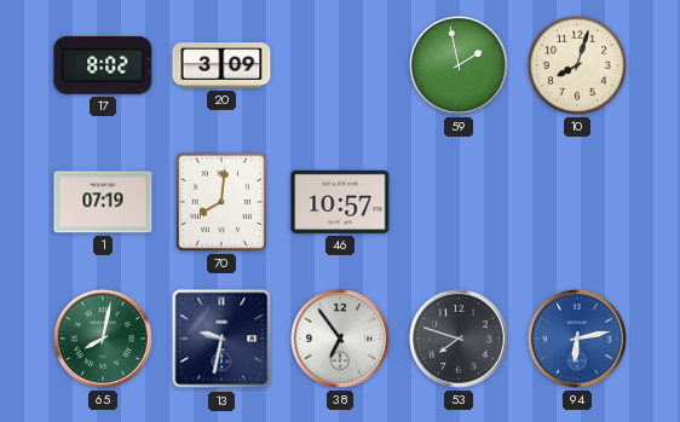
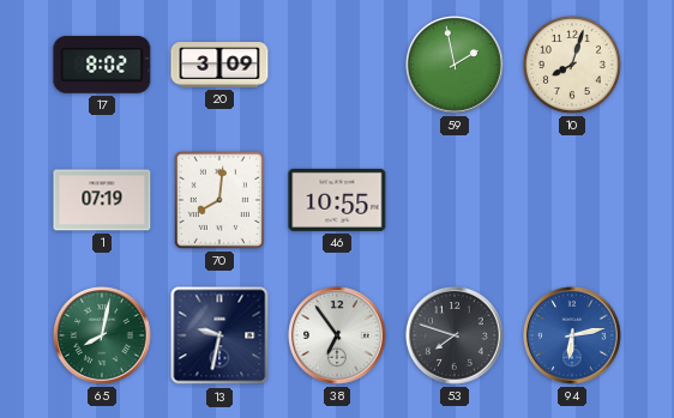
46: 10:57 -> 10:55
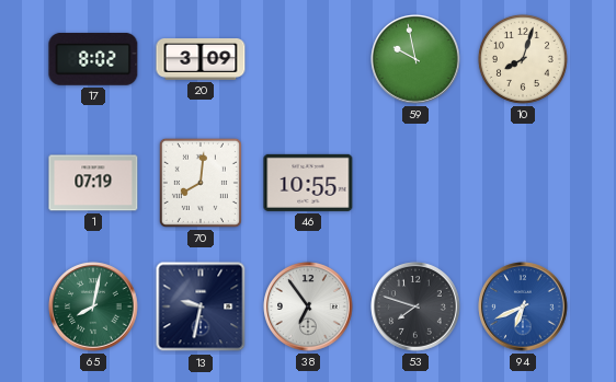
59: 1:58 -> 9:58
94: 6:13 -> 6:41
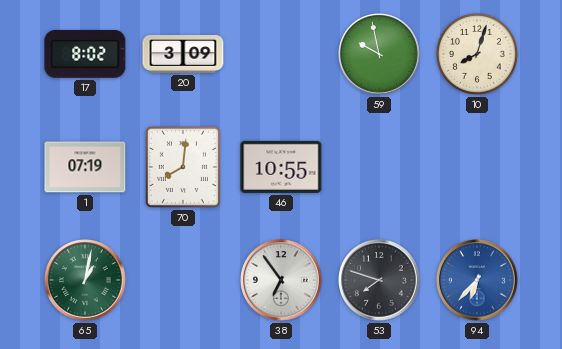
65: 8:02 -> 1:02
13: 9:32 -> none
94: 6:41 -> 6:37
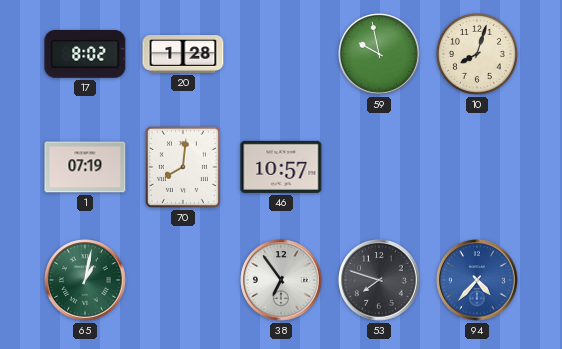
20: 3:09 -> 1:28
46: 10:55 -> 10:57
94: 6:37 -> 4:37
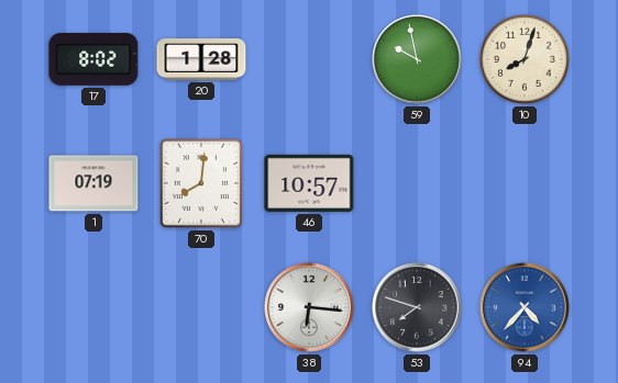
65: 1:02 -> none
38: 6:54 -> 6:16
